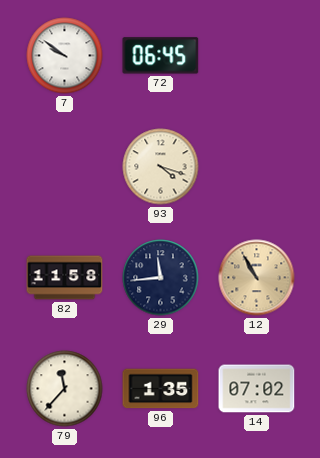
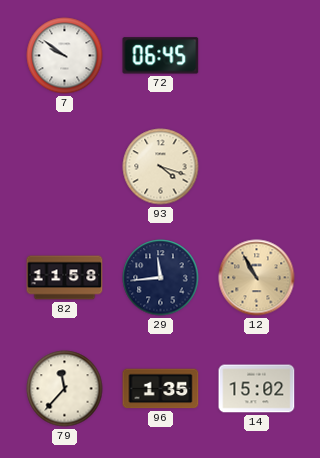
14: 07:02 -> 15:02
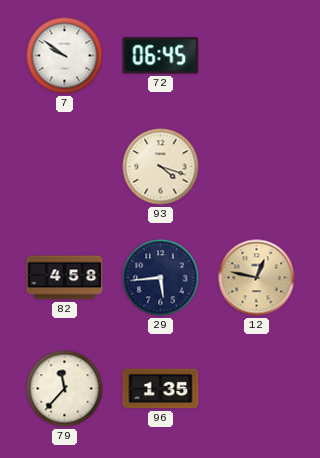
82: 11:58 -> 4:58
29: 11:44 -> 5:44
12: 10:55 -> 12:47
14: 15:02 -> none
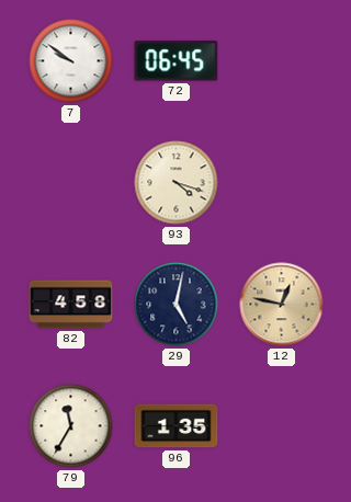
29: 5:44 -> 5:02
79: 11:37 -> 11:35
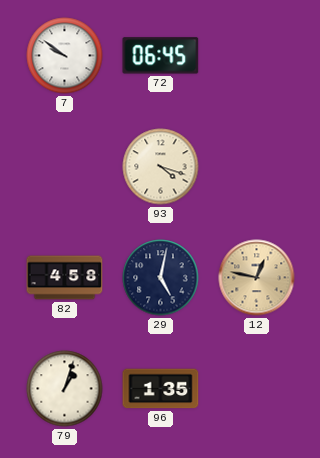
79: 11:35 -> 1:03
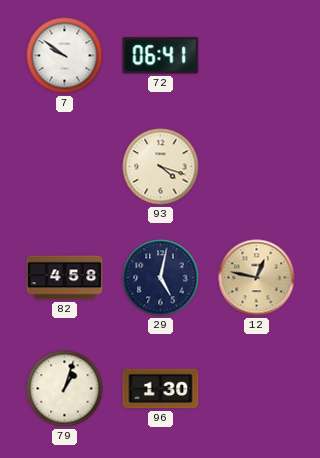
72: 06:45 -> 06:41
96: 1:35 -> 1:30
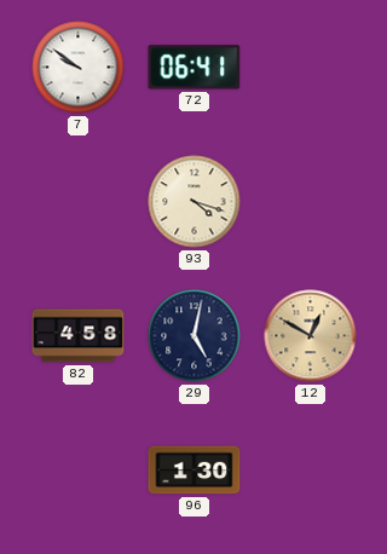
12: 12:47 -> 12:50
79: 1:03 -> none
